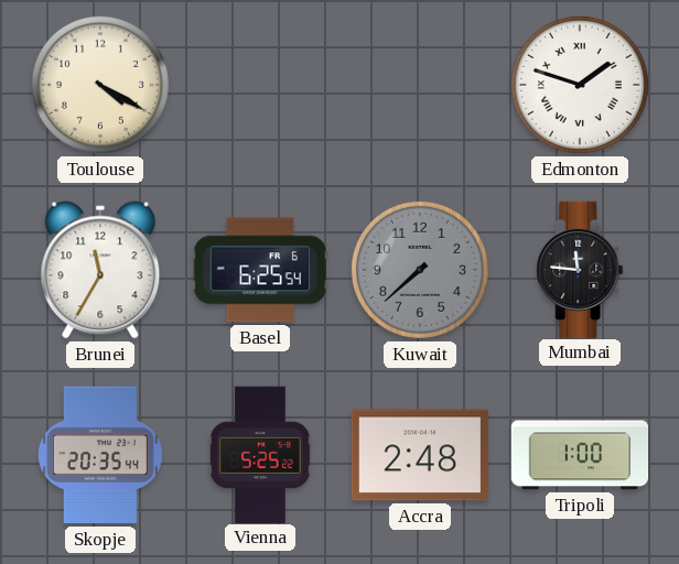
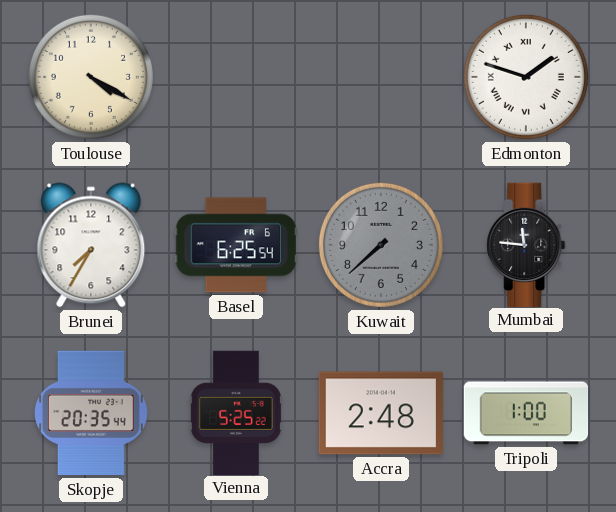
Brunei: 11:35 -> 7:35
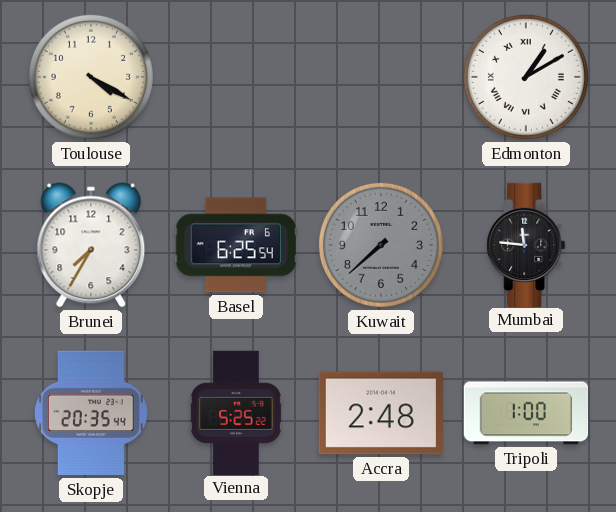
Edmonton: 1:48 -> 1:10
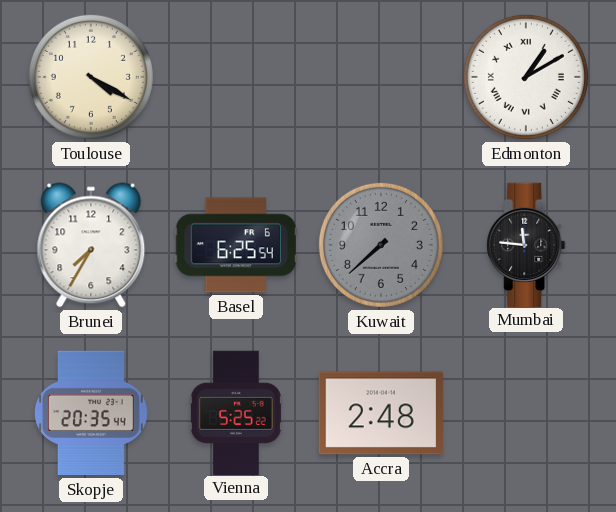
Tripoli: 1:00 -> none
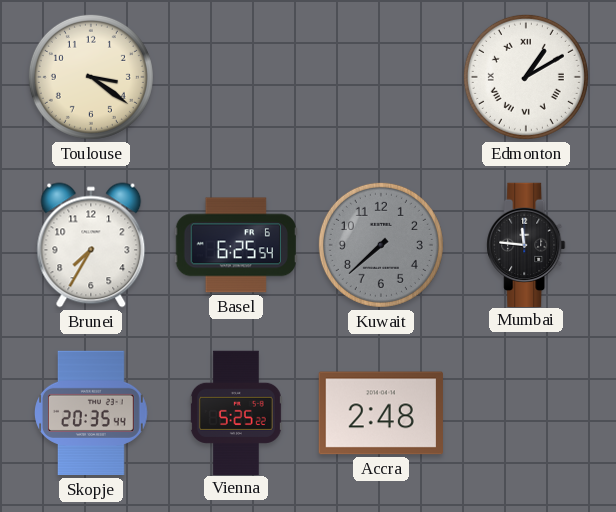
Toulouse: 4:20 -> 3:21
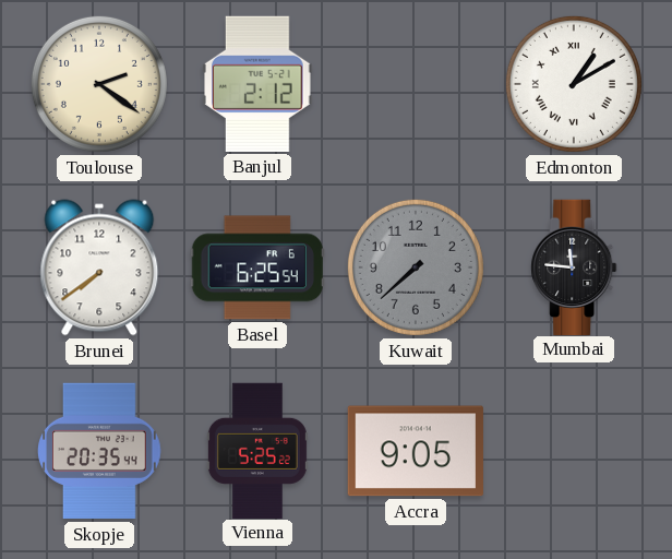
Toulouse: 3:21 -> 2:21
Banjul: none -> 2:12
Brunei: 7:35 -> 7:39
Accra: 2:48 -> 9:05
